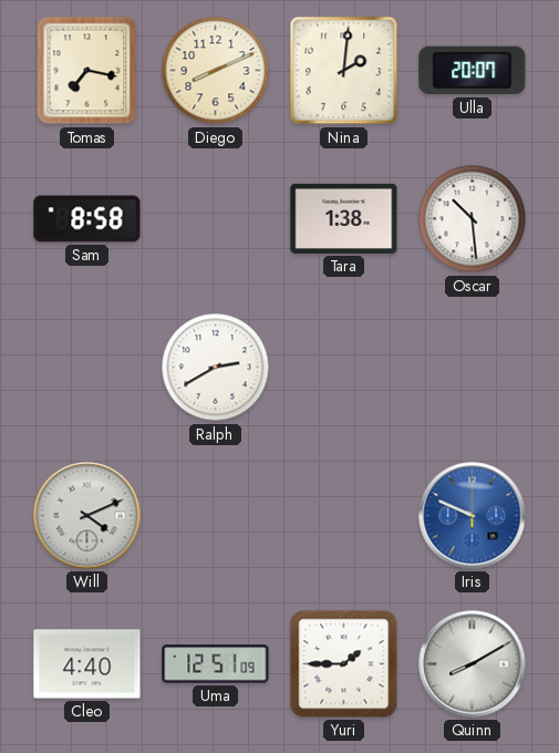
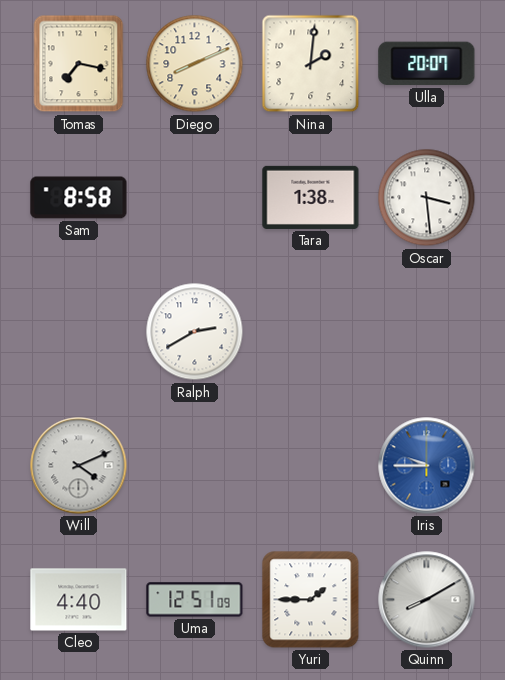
Oscar: 10:29 -> 3:29
Iris: 9:49 -> 9:45
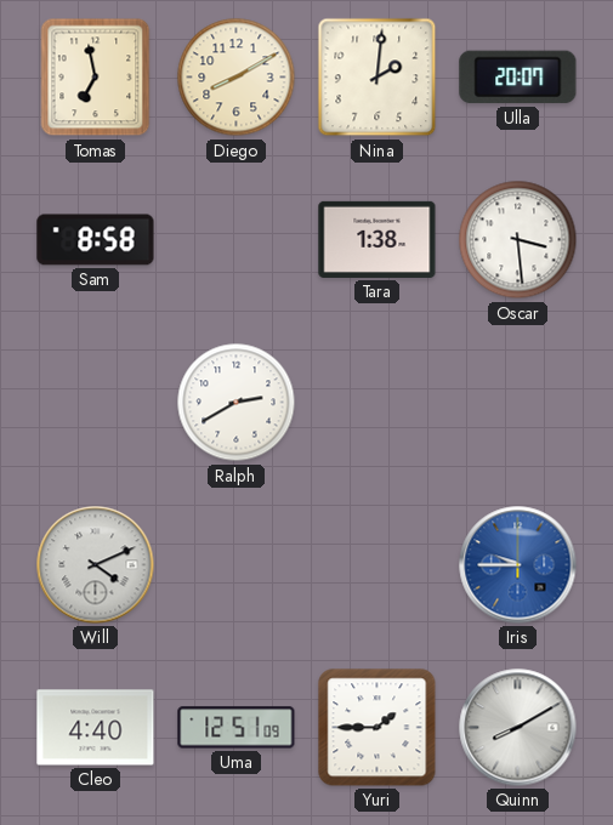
Tomas: 7:17 -> 6:58
Diego: 8:11 -> 8:10
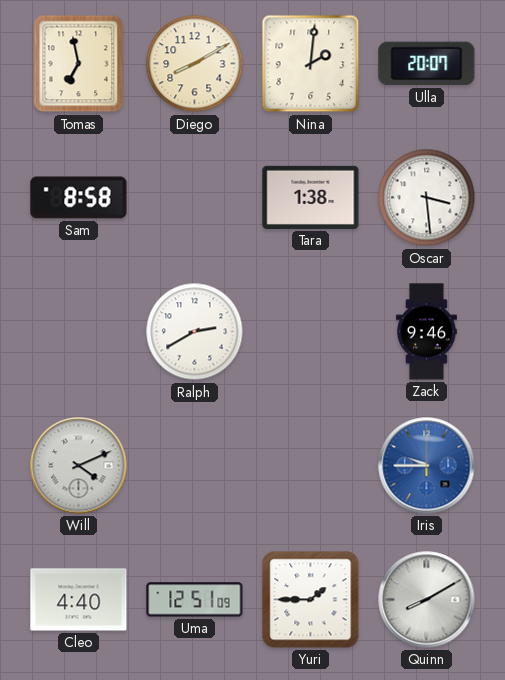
Zack: none -> 9:46
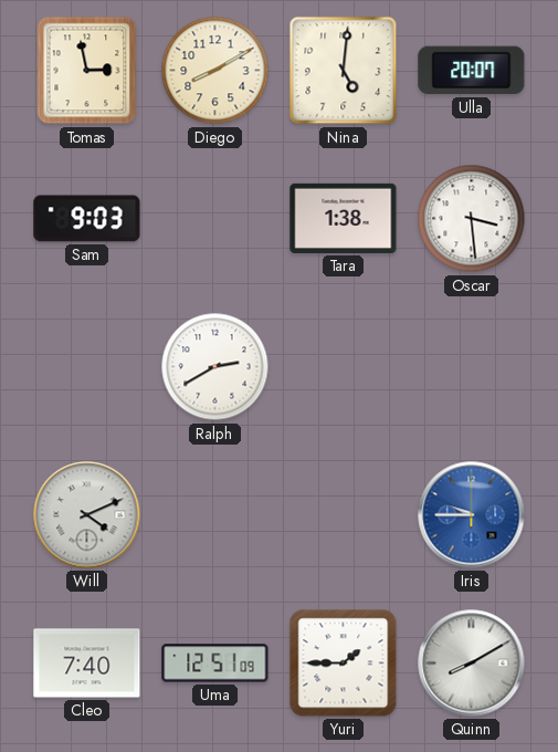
Tomas: 6:58 -> 2:58
Nina: 2:01 -> 5:01
Sam: 8:58 -> 9:03
Zack: 9:46 -> none
Cleo: 4:40 -> 7:40
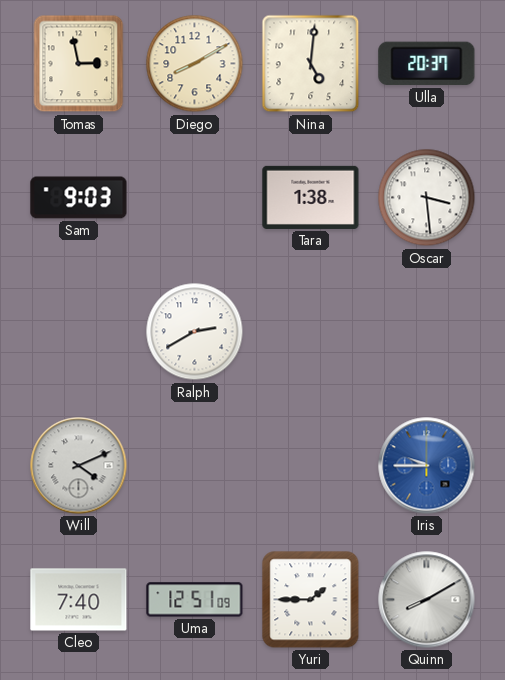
Ulla: 20:07 -> 20:37
